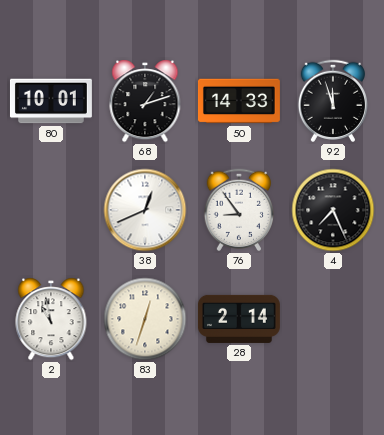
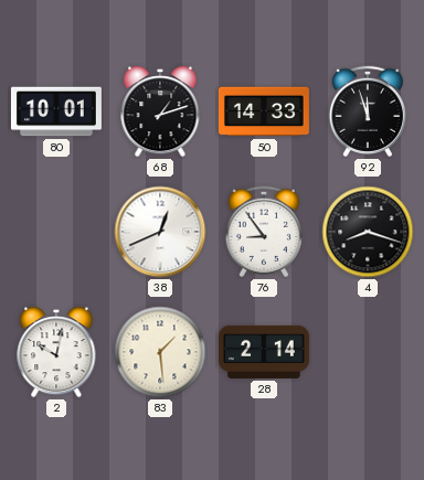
4: 7:26 -> 8:18
2: 10:58 -> 10:02
83: 12:33 -> 1:29
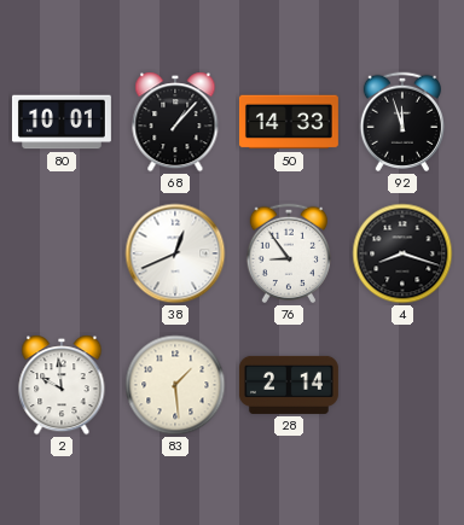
68: 1:12 -> 1:07
2: 10:02 -> 9:59
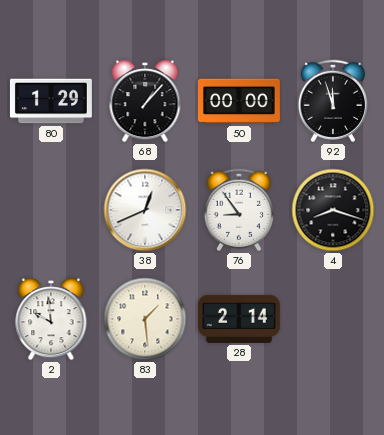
80: 10:01 -> 1:29
50: 14:33 -> 00:00
